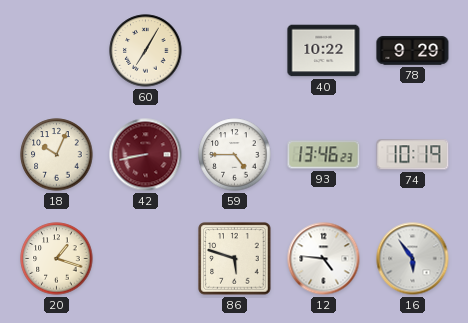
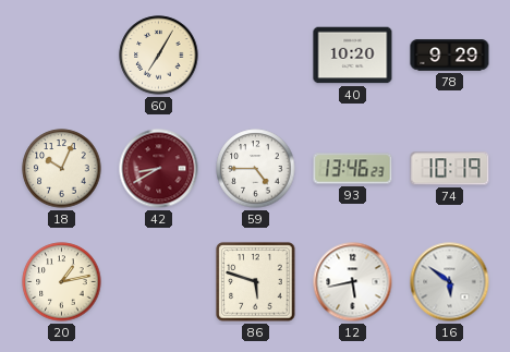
40: 10:22 -> 10:20
42: 8:43 -> 8:40
20: 1:18 -> 1:13
12: 4:46 -> 5:43
16: 5:54 -> 5:51
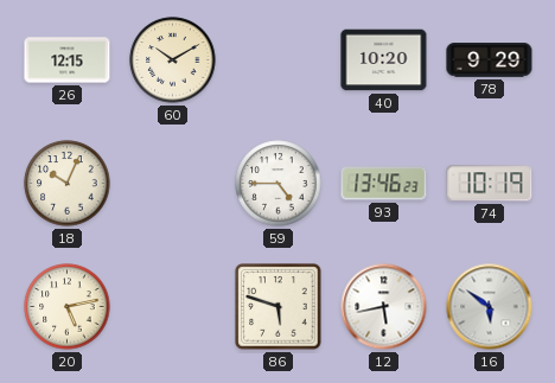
26: none -> 12:15
60: 7:05 -> 10:10
42: 8:40 -> none
20: 1:13 -> 5:13
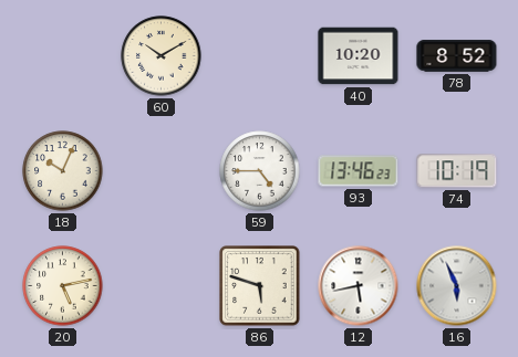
26: 12:15 -> none
78: 9:29 -> 8:52
16: 5:51 -> 5:56
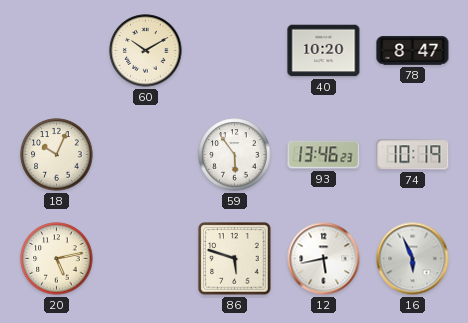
78: 8:52 -> 8:47
59: 4:45 -> 5:54
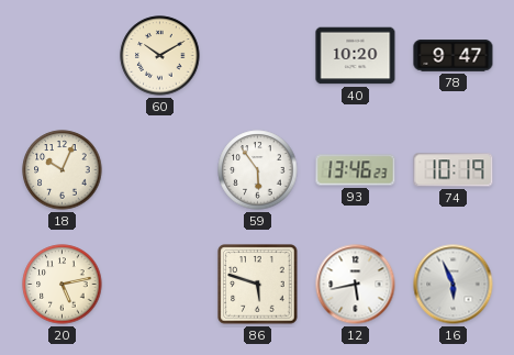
78: 8:47 -> 9:47
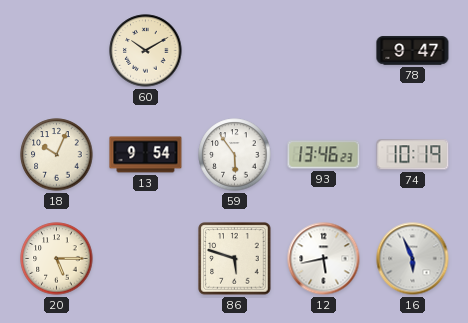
40: 10:20 -> none
13: none -> 9:54
20: 5:13 -> 5:15
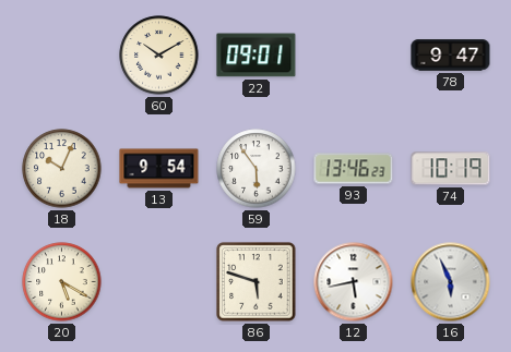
22: none -> 09:01
20: 5:15 -> 5:20
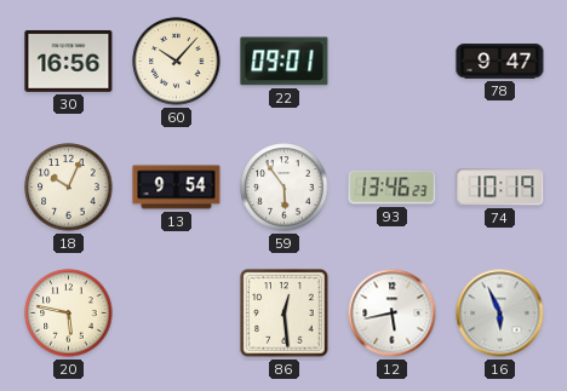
30: none -> 16:56
60: 10:10 -> 10:07
20: 5:20 -> 5:47
86: 5:48 -> 12:29
